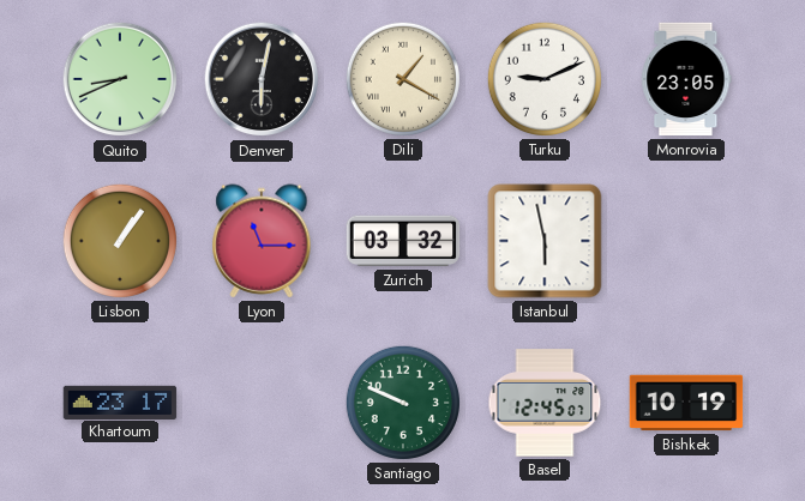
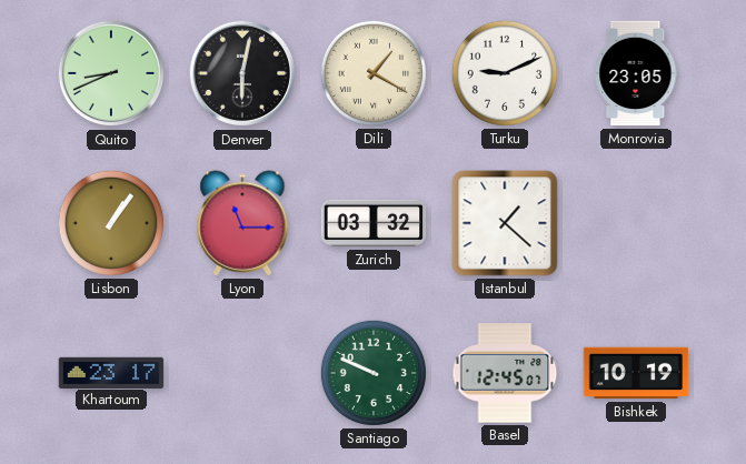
Istanbul: 5:58 -> 1:22
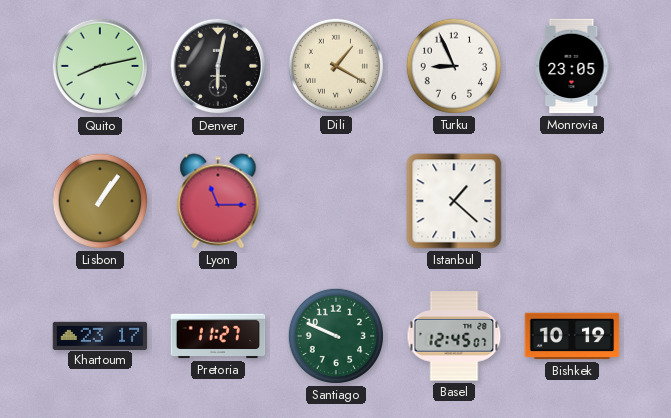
Quito: 8:41 -> 8:13
Turku: 9:11 -> 8:56
Zurich: 03:32 -> none
Pretoria: none -> 11:27
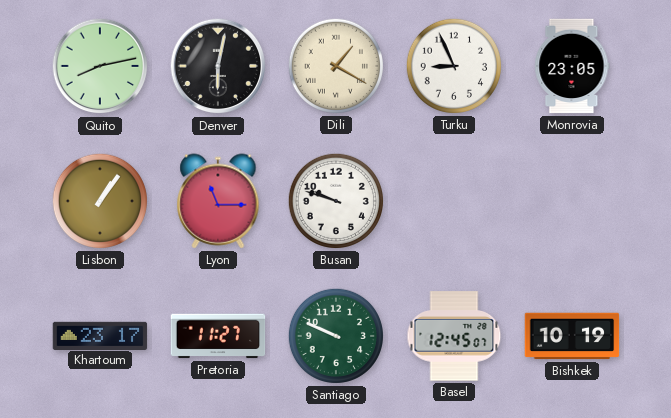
Busan: none -> 9:48
Istanbul: 1:22 -> none
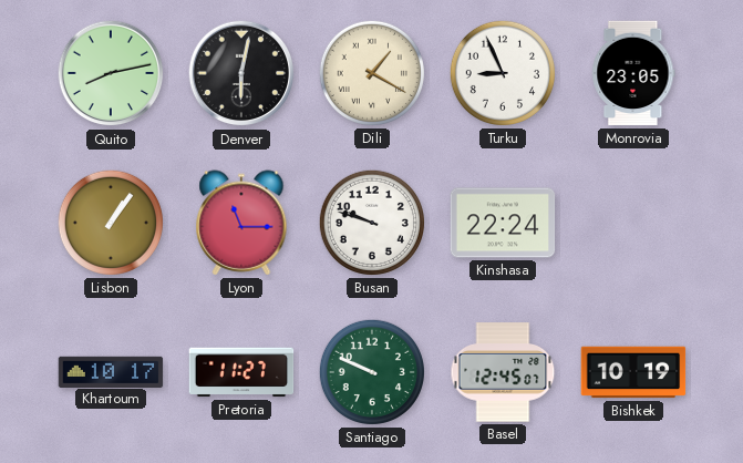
Kinshasa: none -> 22:24
Khartoum: 23:17 -> 10:17
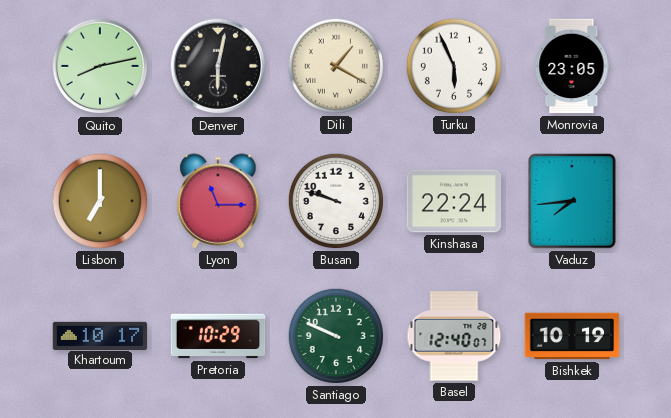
Turku: 8:56 -> 5:56
Lisbon: 1:06 -> 7:00
Vaduz: none -> 7:44
Pretoria: 11:27 -> 10:29
Basel: 12:45 -> 12:40
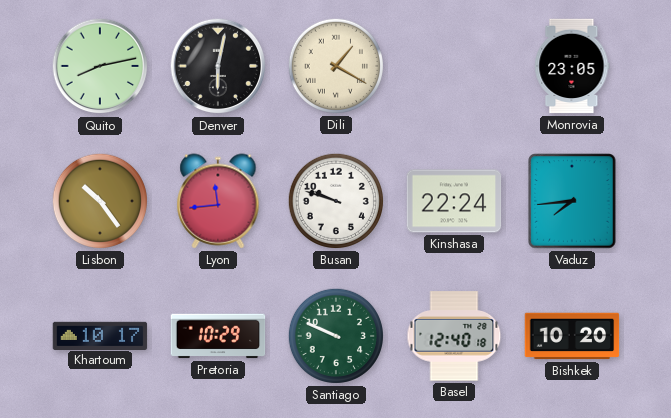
Turku: 5:56 -> none
Lisbon: 7:00 -> 10:24
Lyon: 11:15 -> 11:44
Basel: 12:40:07 -> 12:40:18
Bishkek: 10:19 -> 10:20
